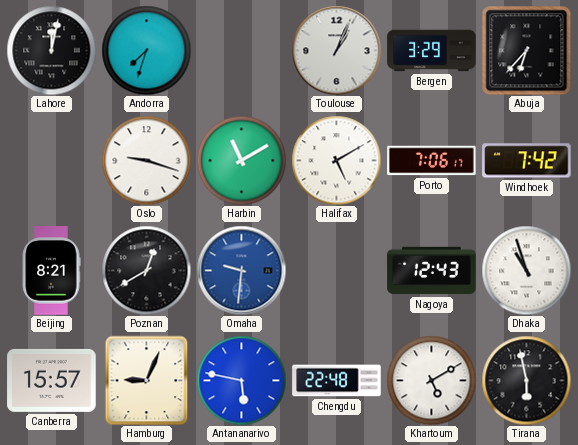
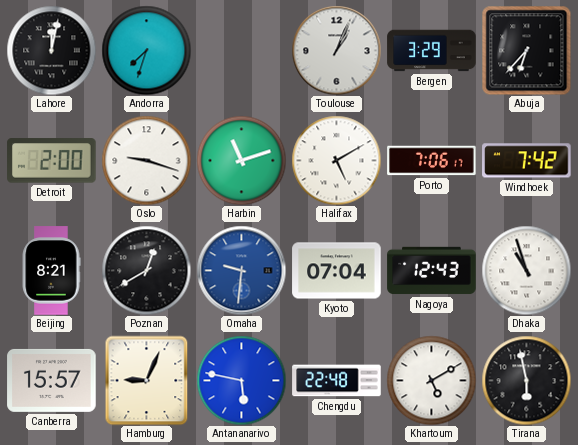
Detroit: none -> 2:00
Harbin: 11:10 -> 11:12
Kyoto: none -> 07:04
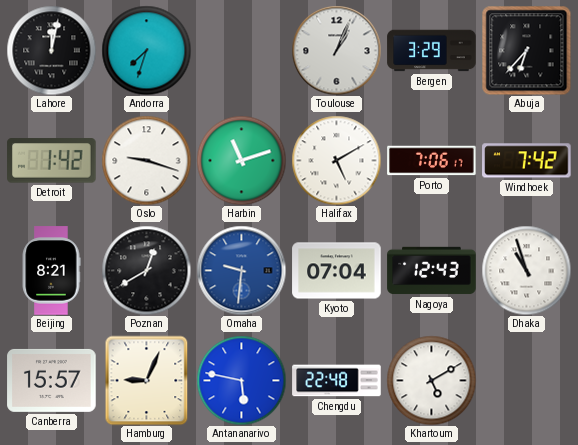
Detroit: 2:00 -> 1:42
Tirana: 5:58 -> none
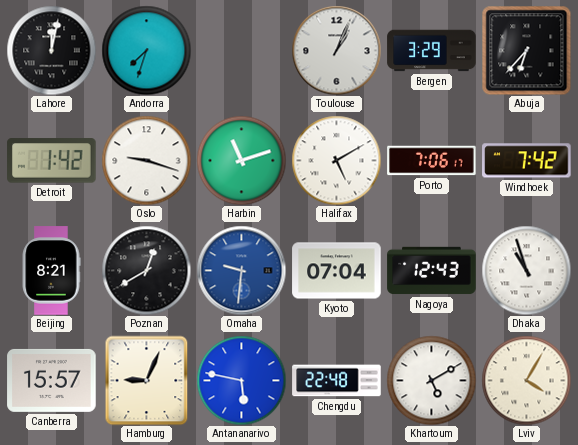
Lviv: none -> 4:05
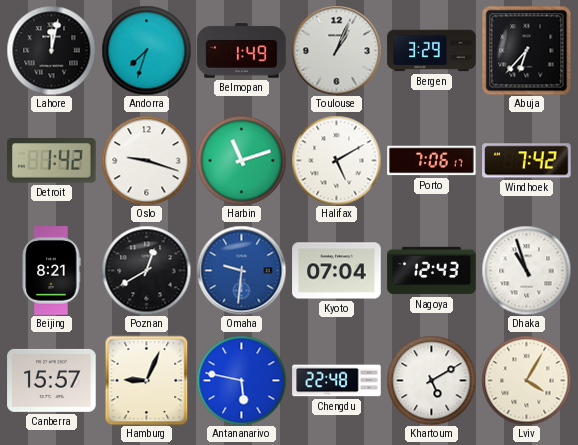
Belmopan: none -> 1:49
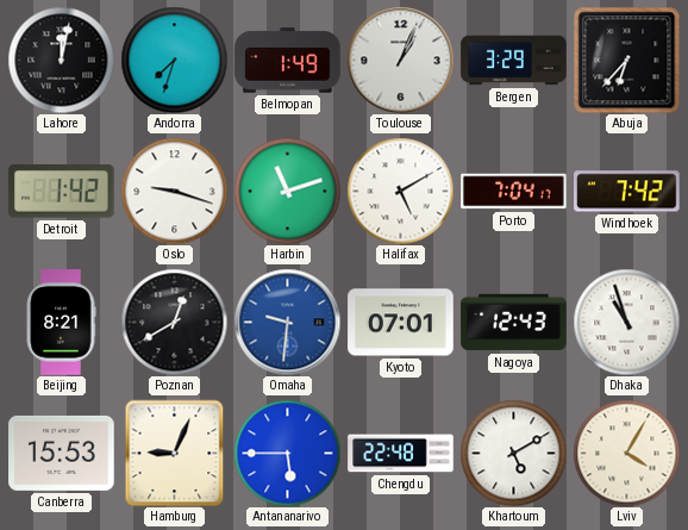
Porto: 7:06 -> 7:04
Kyoto: 07:04 -> 07:01
Canberra: 15:57 -> 15:53
Antananarivo: 5:47 -> 5:45
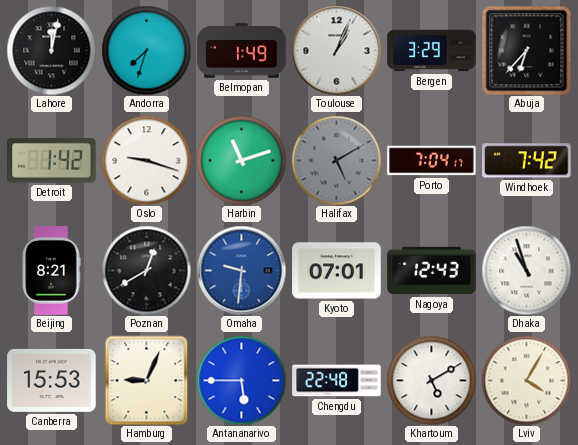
Halifax dial: white -> grey
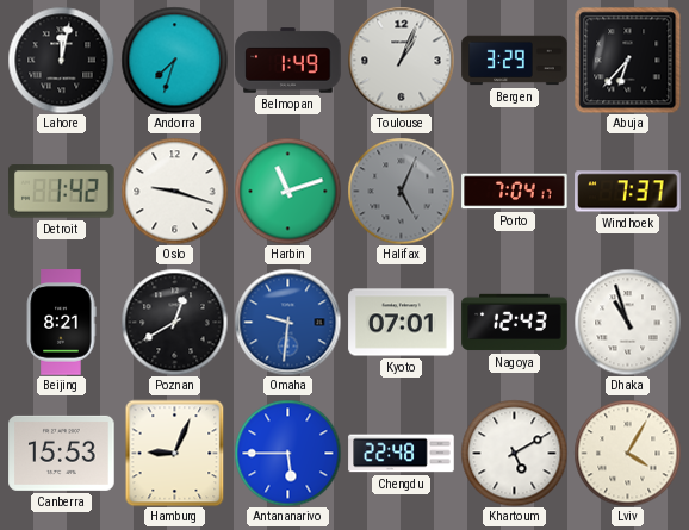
Halifax: 5:10 -> 5:04
Windhoek: 7:42 -> 7:37
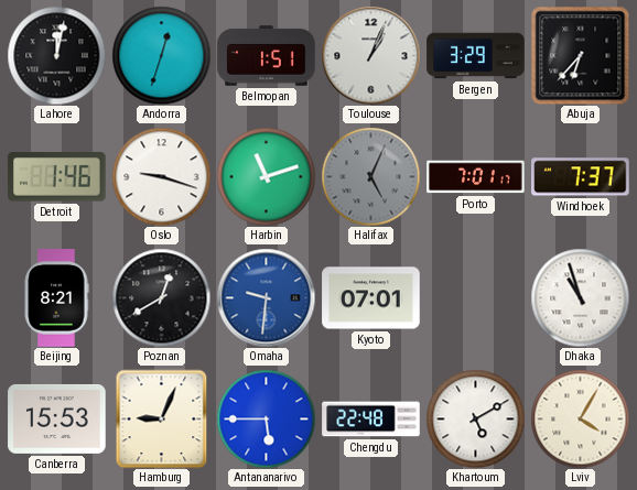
Andorra: 7:33 -> 12:33
Belmopan: 1:49 -> 1:51
Detroit: 1:42 -> 1:46
Porto: 7:04 -> 7:01
Nagoya: 12:43 -> none
